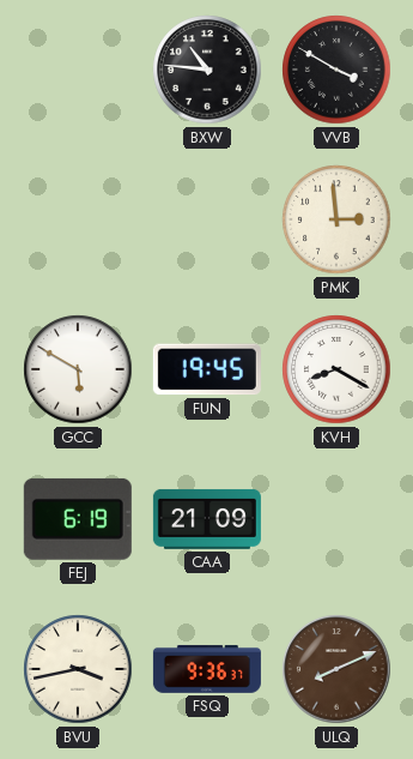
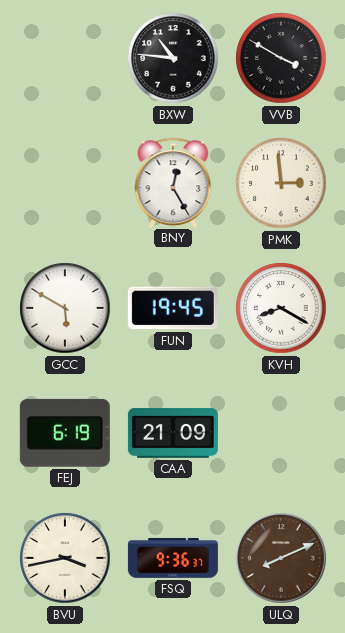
BNY: none -> 12:25
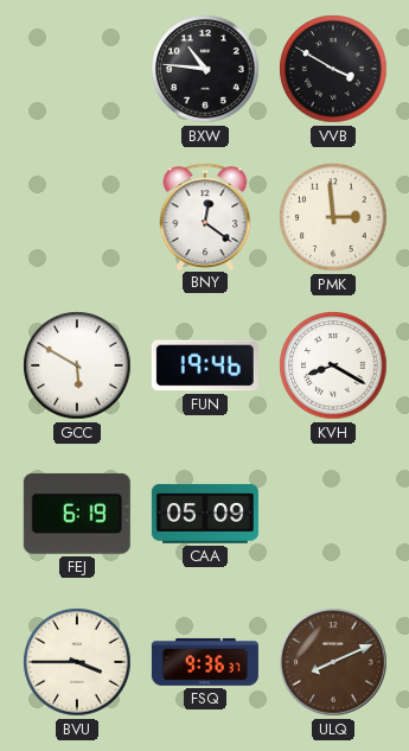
BNY: 12:25 -> 12:21
FUN: 19:45 -> 19:46
CAA: 21:09 -> 05:09
BVU: 3:43 -> 3:45
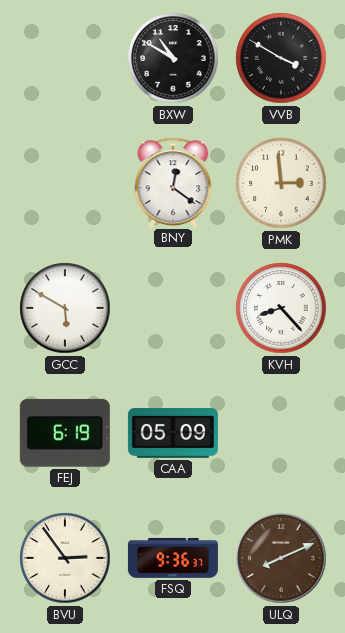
BXW: 10:46 -> 10:50
FUN: 19:46 -> none
KVH: 8:20 -> 8:23
BVU: 3:45 -> 2:54
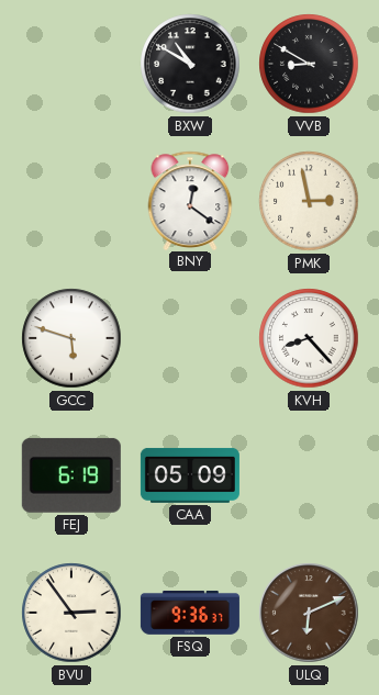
VVB: 3:50 -> 8:50
PMK: 2:59 -> 2:58
GCC: 5:50 -> 5:48
ULQ: 8:11 -> 6:11
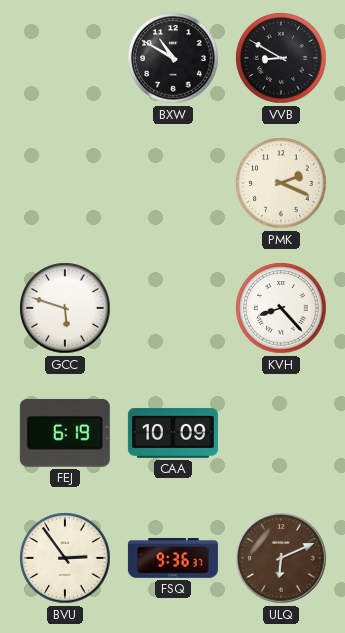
BNY: 12:21 -> none
PMK: 2:58 -> 2:19
CAA: 05:09 -> 10:09
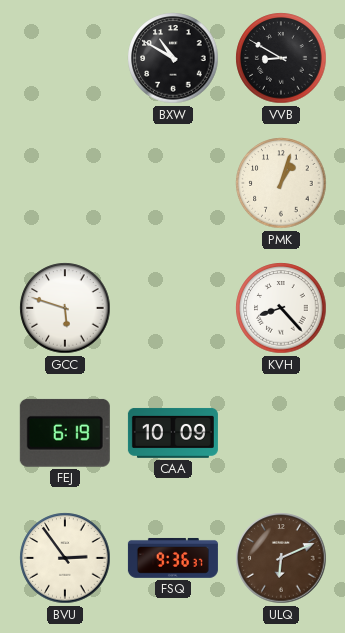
PMK: 2:19 -> 1:03
